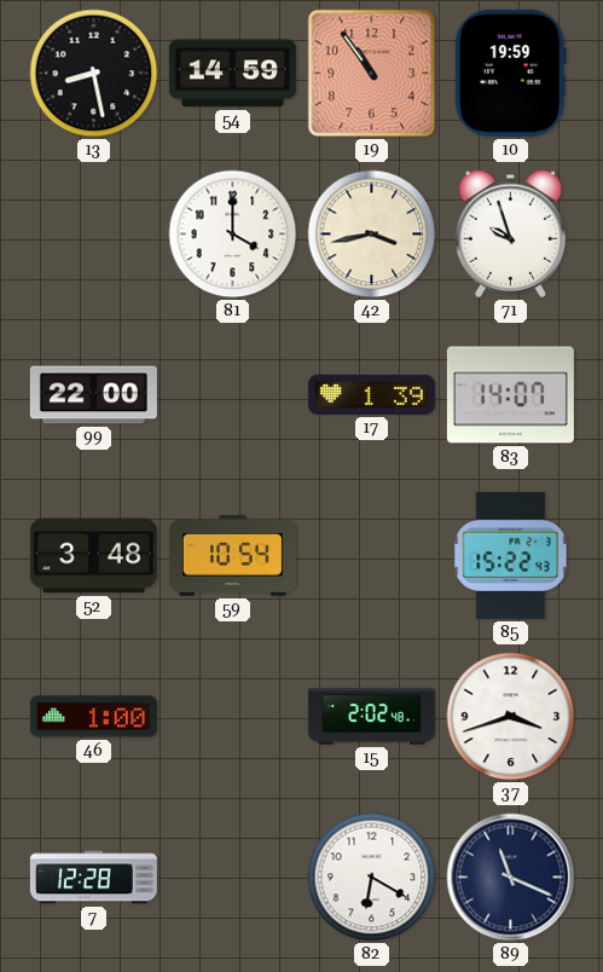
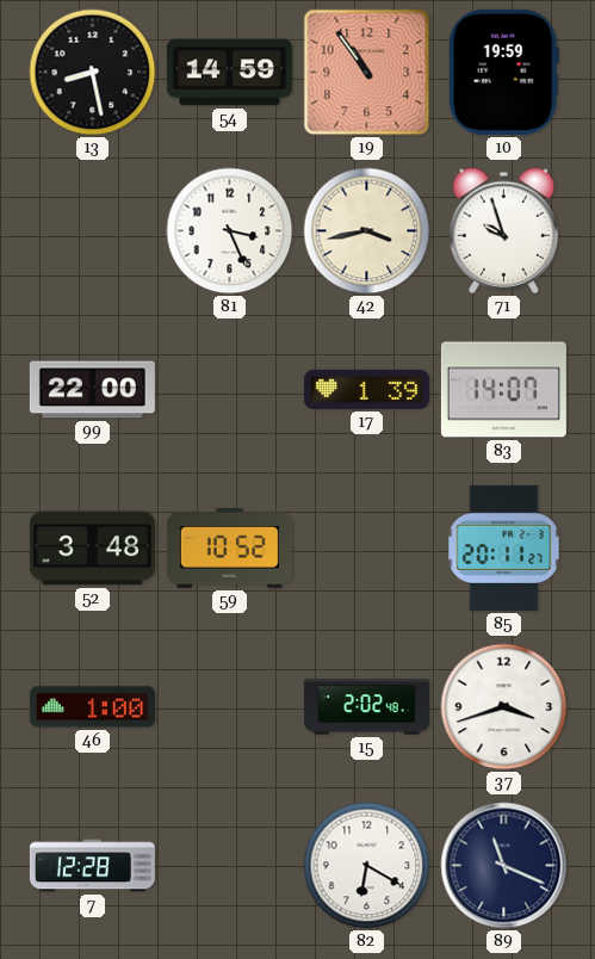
81: 4:00 -> 3:26
59: 10:54 -> 10:52
85: 15:22 -> 20:11
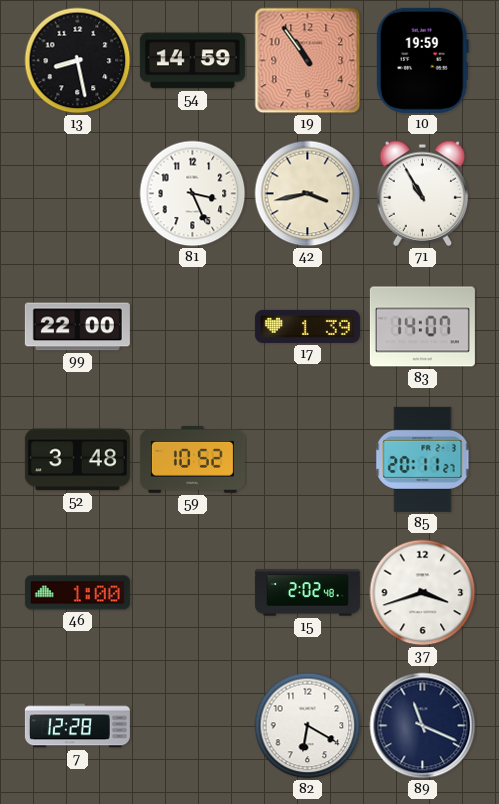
71: 9:57 -> 10:55
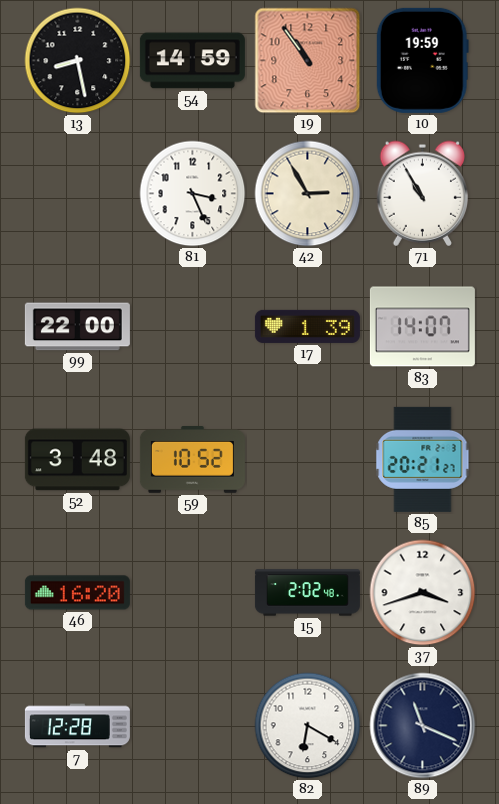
42: 3:43 -> 2:55
85: 20:11 -> 20:21
46: 1:00 -> 16:20
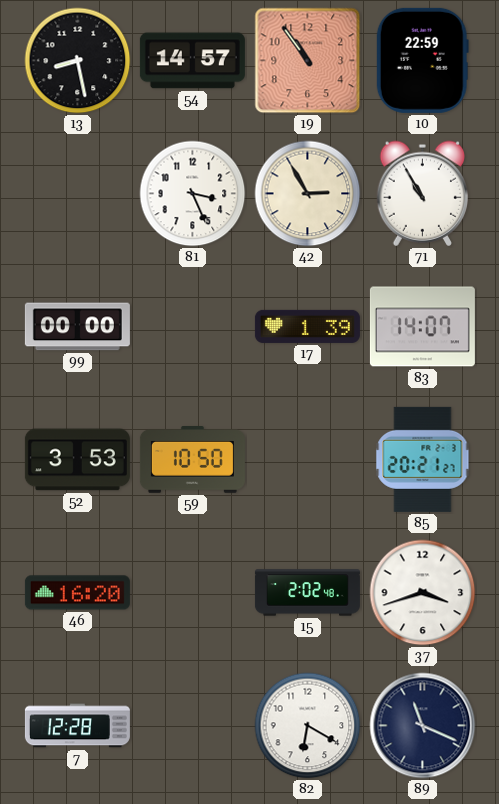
54: 14:59 -> 14:57
10: 19:59 -> 22:59
99: 22:00 -> 00:00
52: 3:48 -> 3:53
59: 10:52 -> 10:50
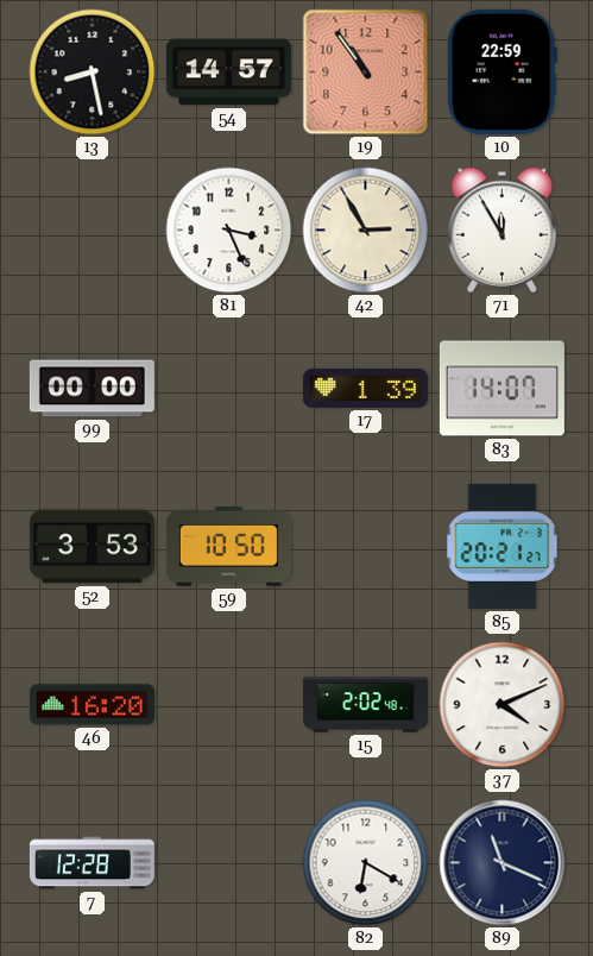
71: 10:55 -> 11:55
37: 3:42 -> 4:11
